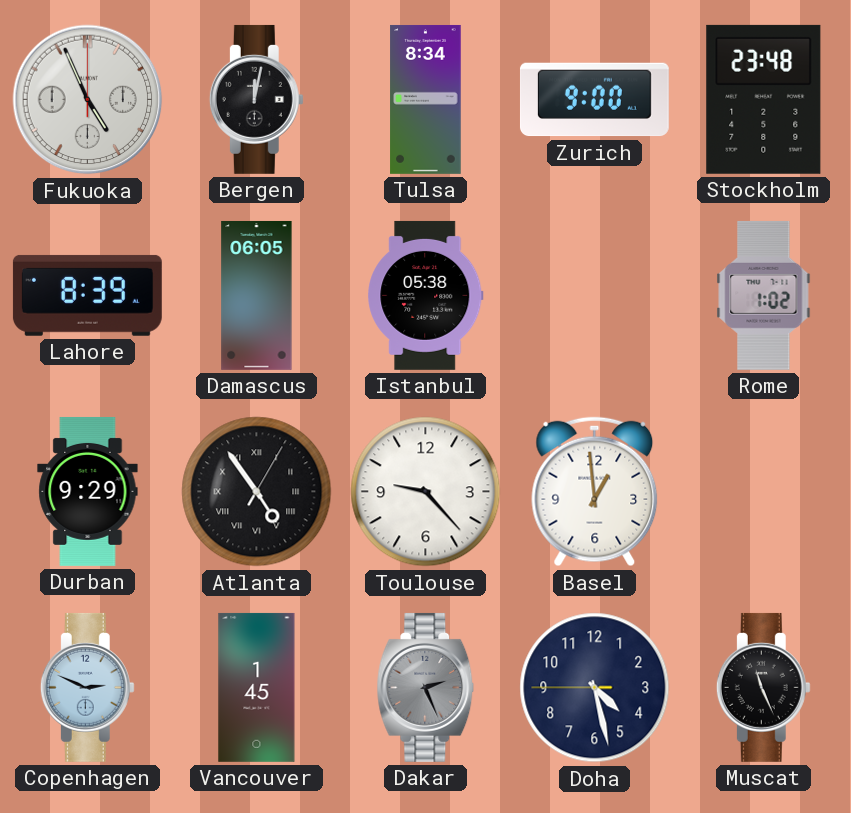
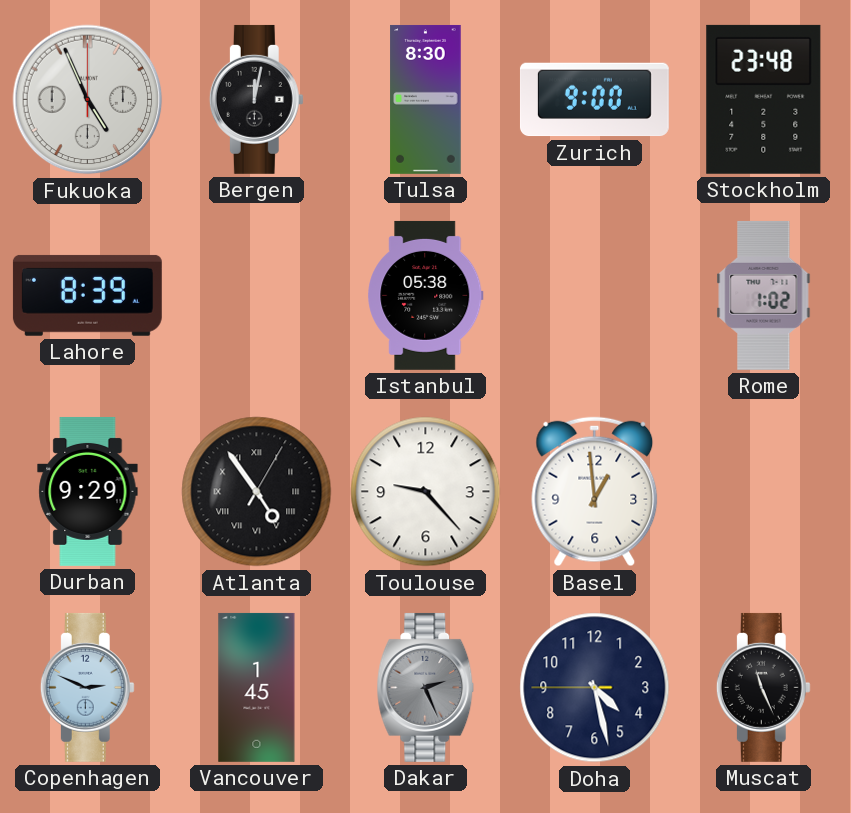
Tulsa: 8:34 -> 8:30
Damascus: 06:05 -> none
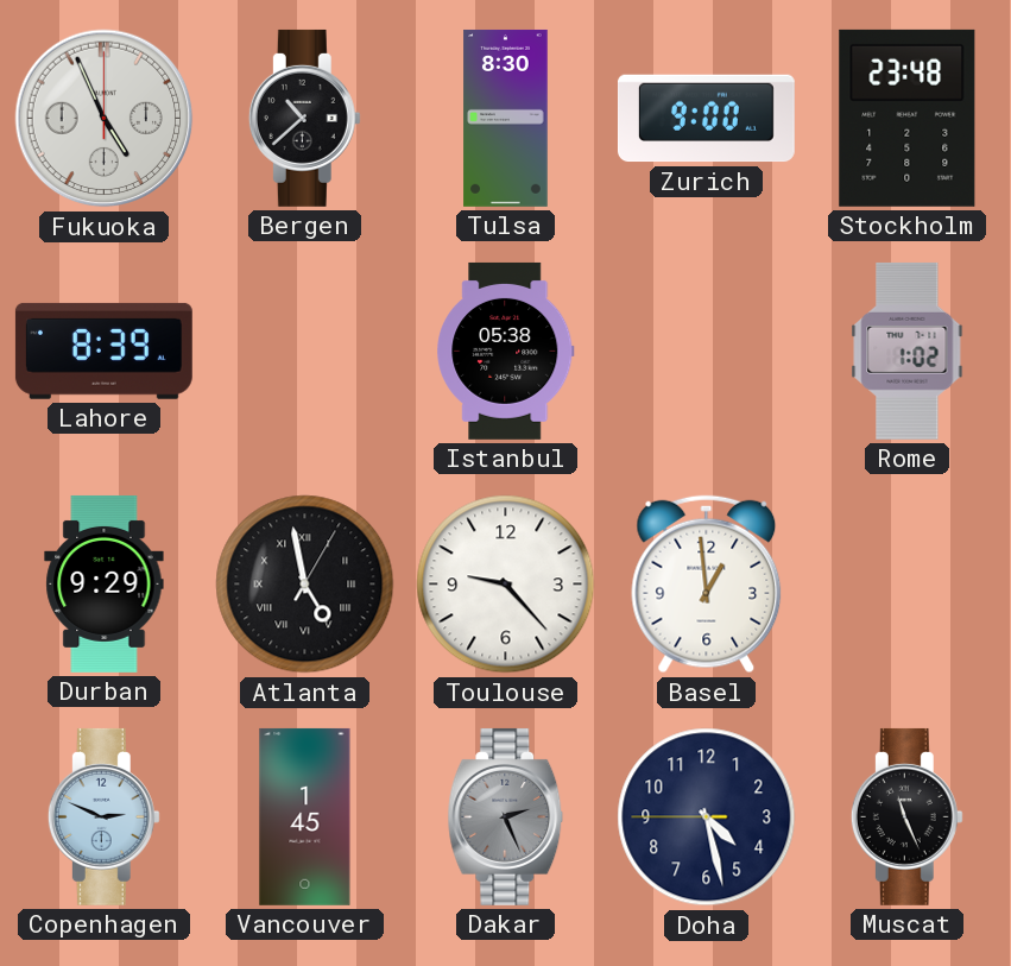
Bergen: 12:02 -> 10:38
Atlanta: 4:54 -> 4:58
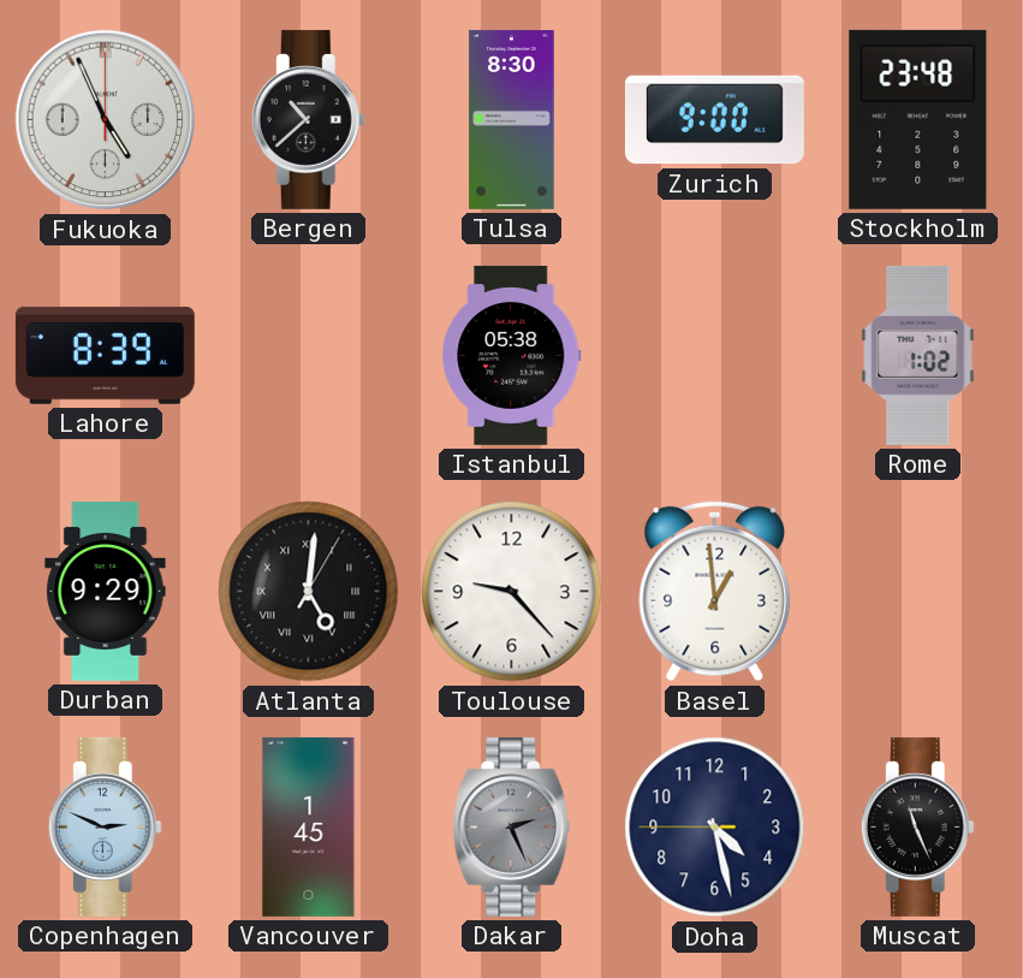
Atlanta: 4:58 -> 5:01
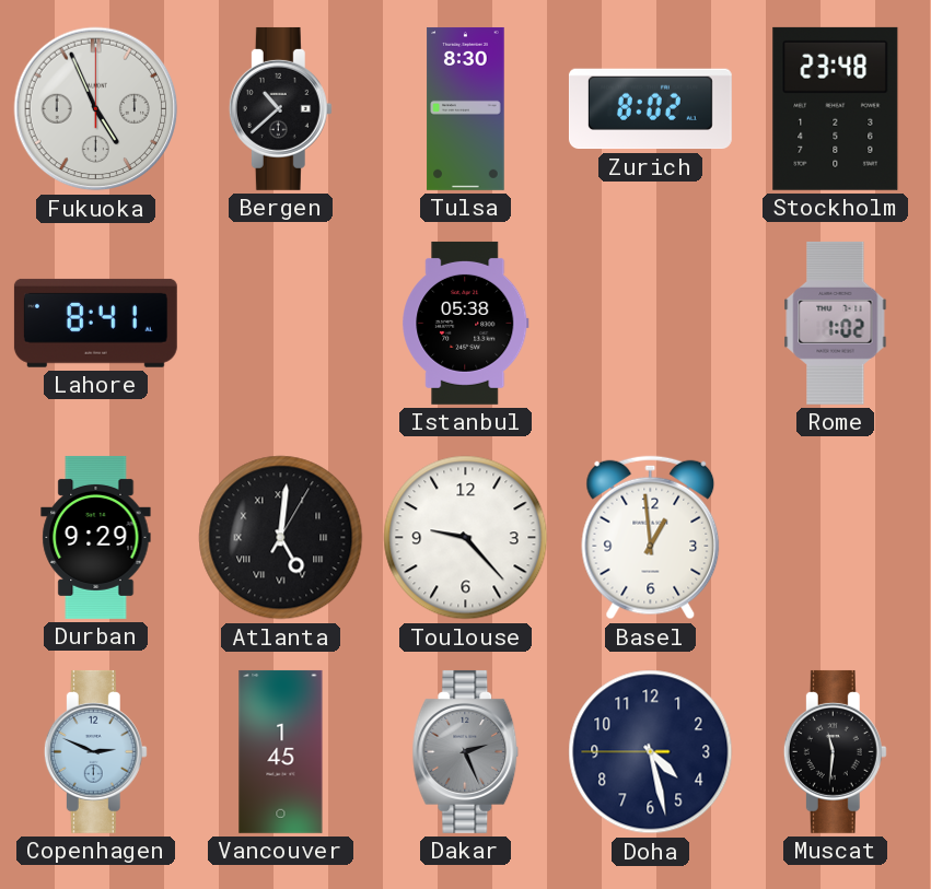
Zurich: 9:00 -> 8:02
Lahore: 8:39 -> 8:41
Muscat: 11:26 -> 11:31
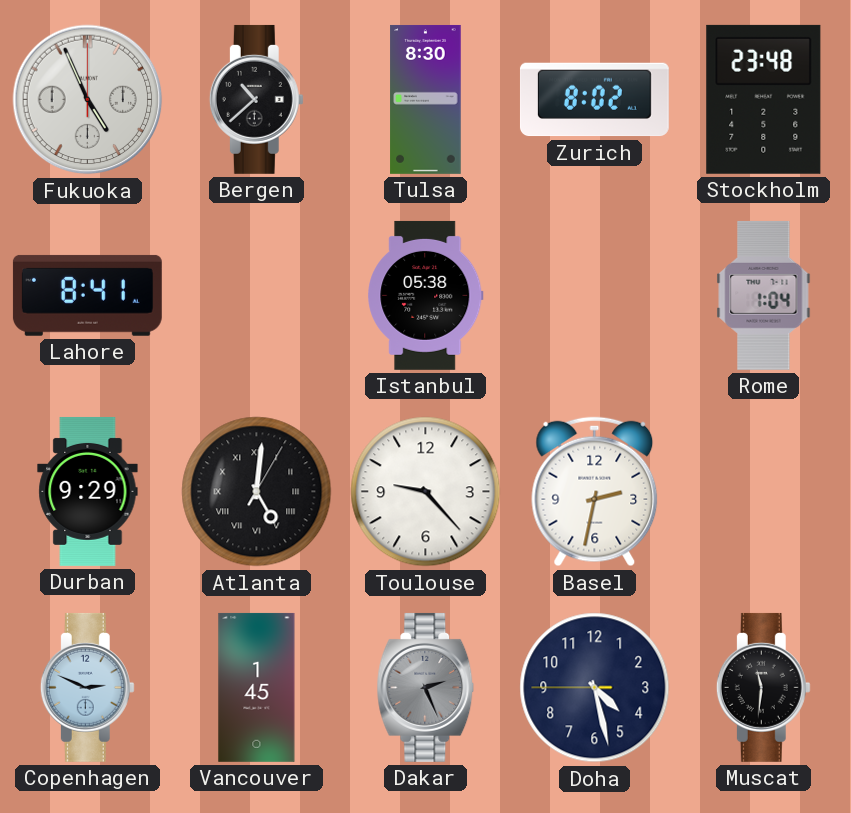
Rome: 1:02 -> 1:04
Basel: 12:59 -> 2:32
